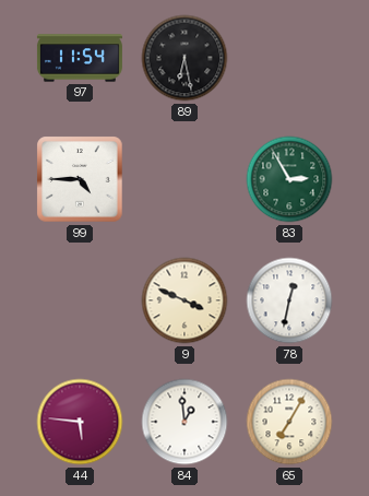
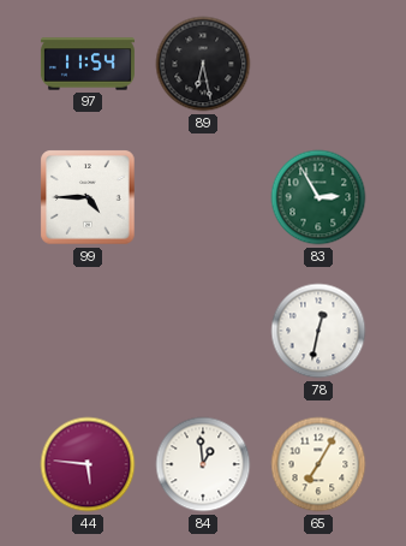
9: 3:49 -> none
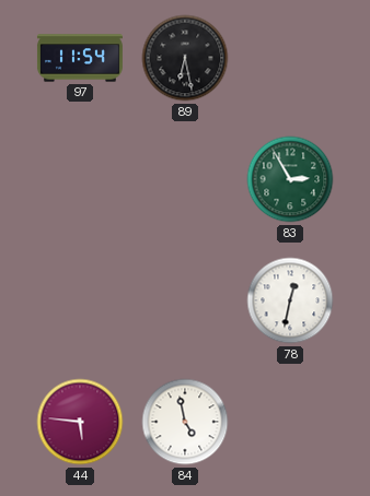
99: 4:45 -> none
84: 12:59 -> 4:58
65: 7:05 -> none
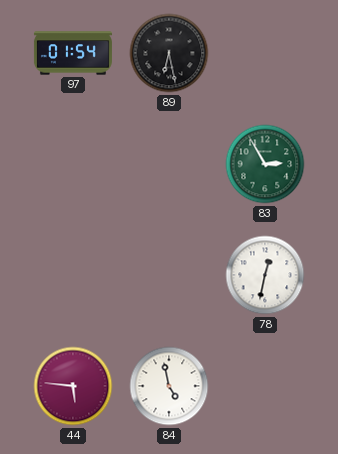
97: 11:54 -> 01:54
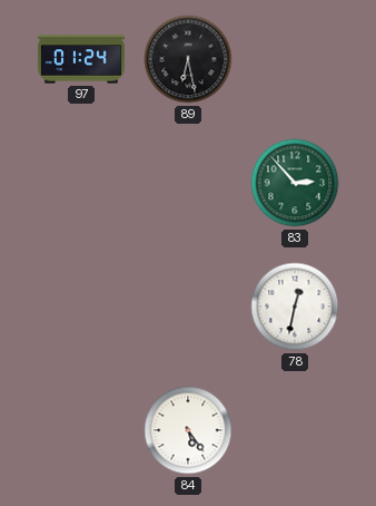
97: 01:54 -> 01:24
83: 2:55 -> 2:53
44: 5:46 -> none
84: 4:58 -> 5:24
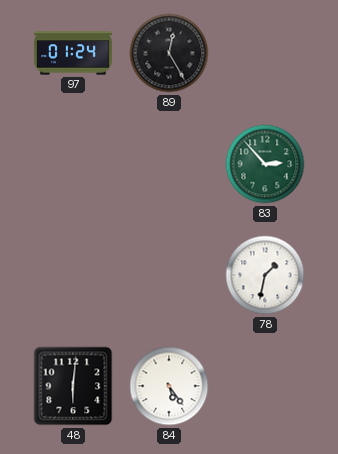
89: 6:28 -> 12:25
78: 12:32 -> 1:32
48: none -> 6:01
